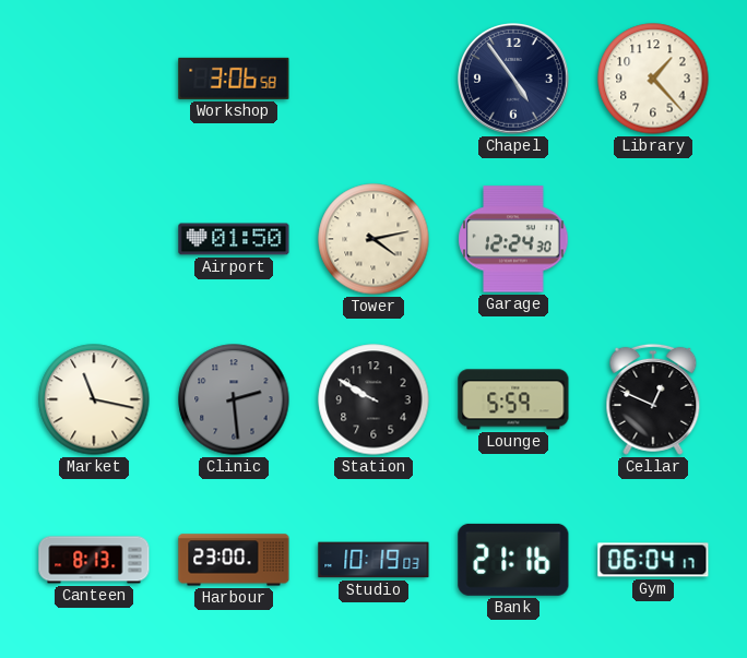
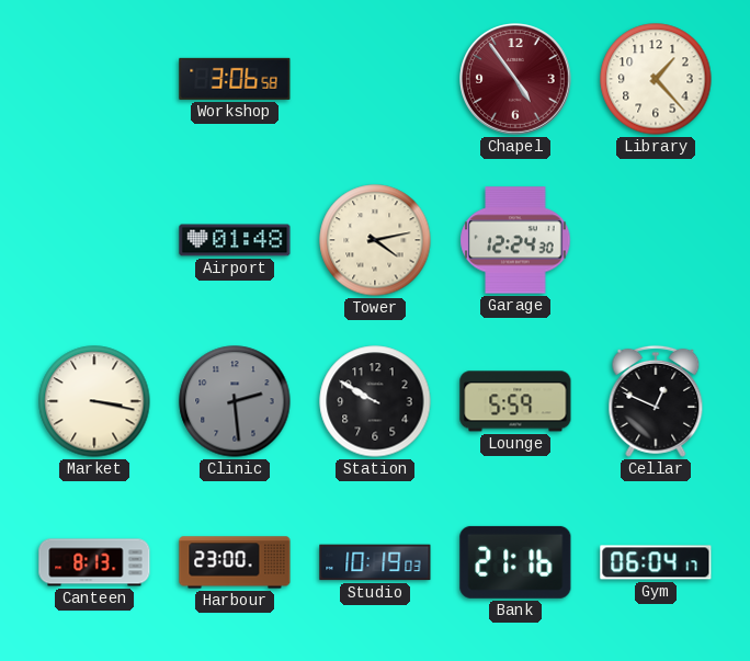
Chapel dial: navy -> burgundy
Airport: 01:50 -> 01:48
Market: 11:17 -> 3:17
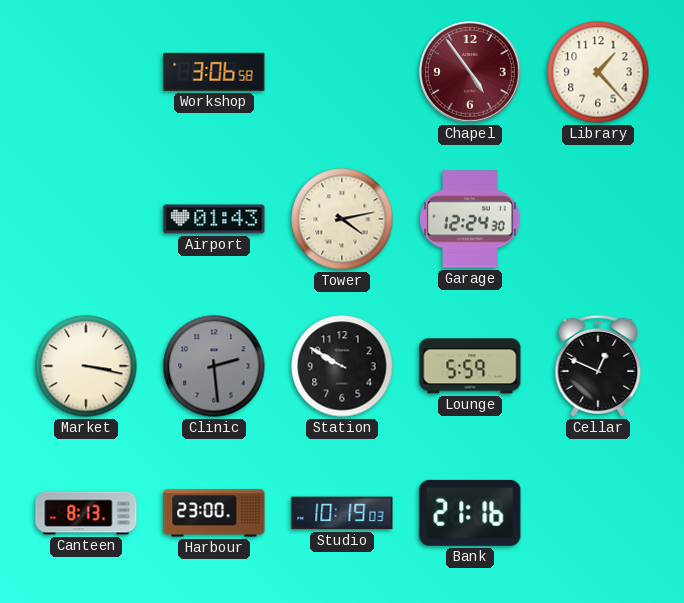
Airport: 01:48 -> 01:43
Gym: 06:04 -> none
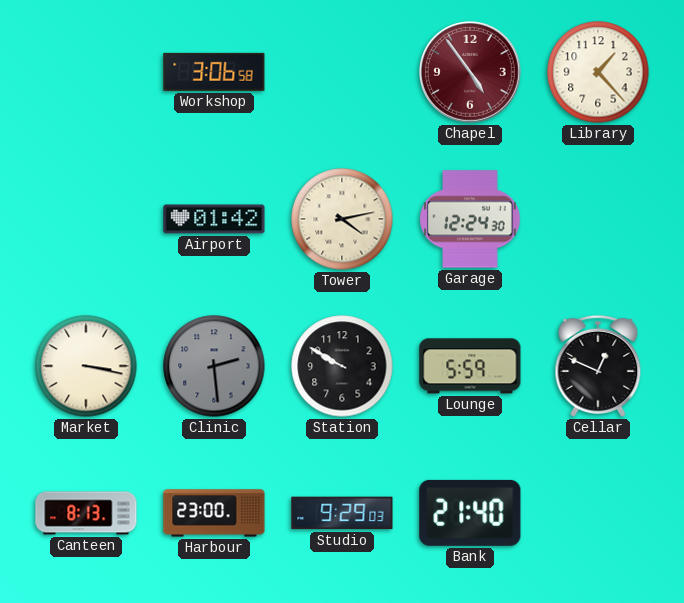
Airport: 01:43 -> 01:42
Studio: 10:19 -> 9:29
Bank: 21:16 -> 21:40
